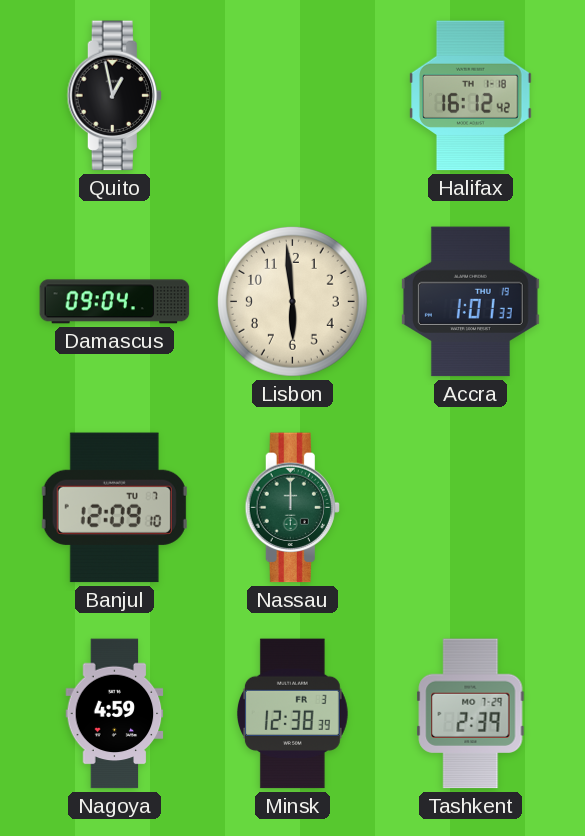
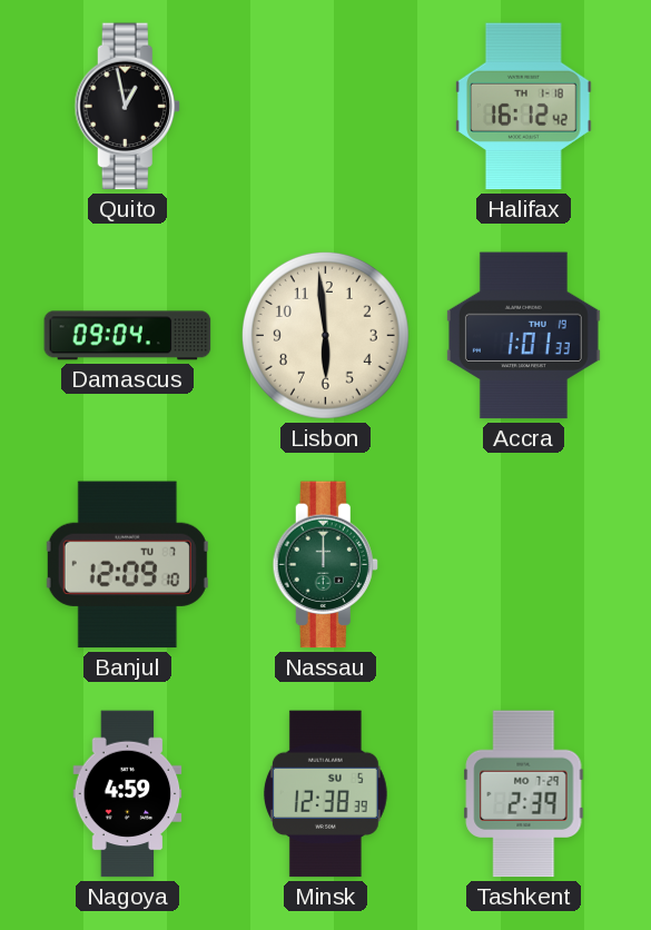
Minsk date: FR 3 -> SU 5
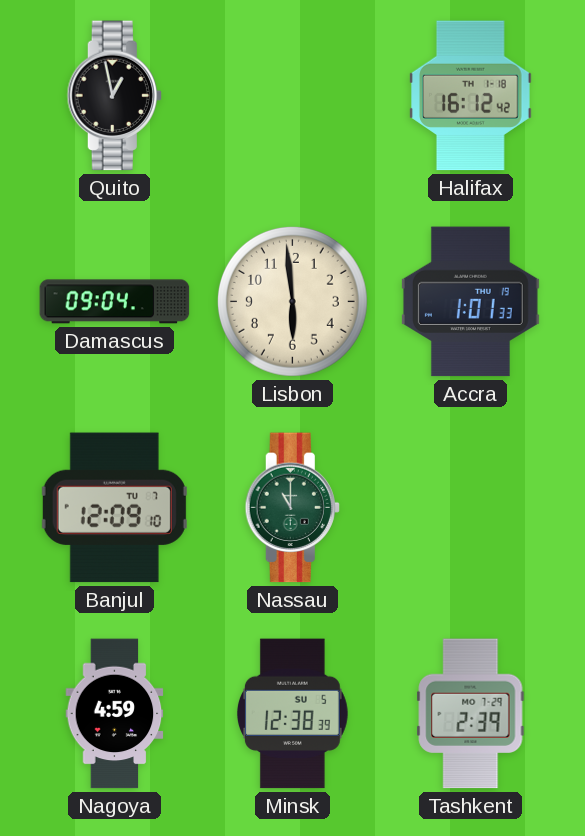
Nassau: 12:00 -> 11:00
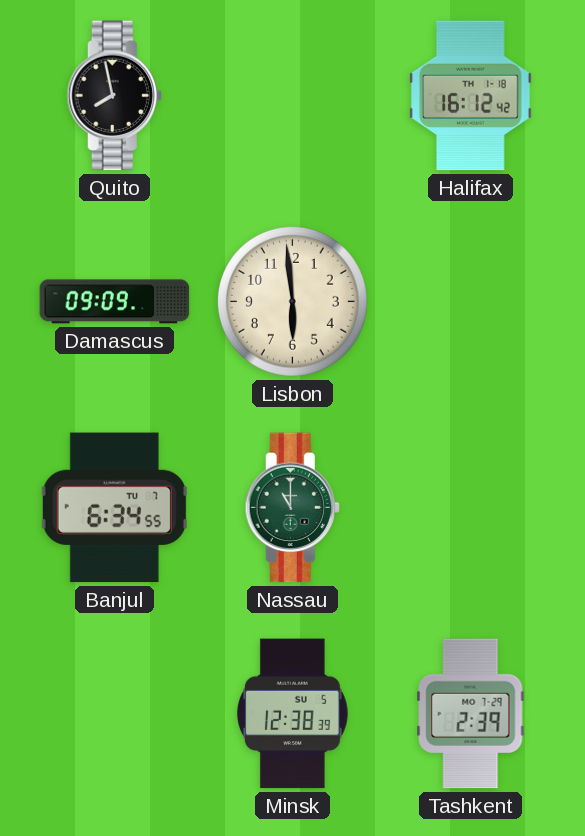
Quito: 12:58 -> 7:58
Damascus: 09:04 -> 09:09
Accra: 1:01 -> none
Banjul: 12:09 -> 6:34
Nagoya: 4:59 -> none
